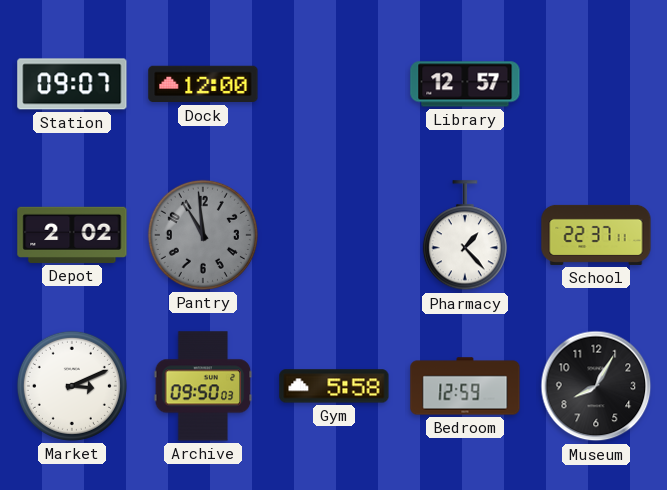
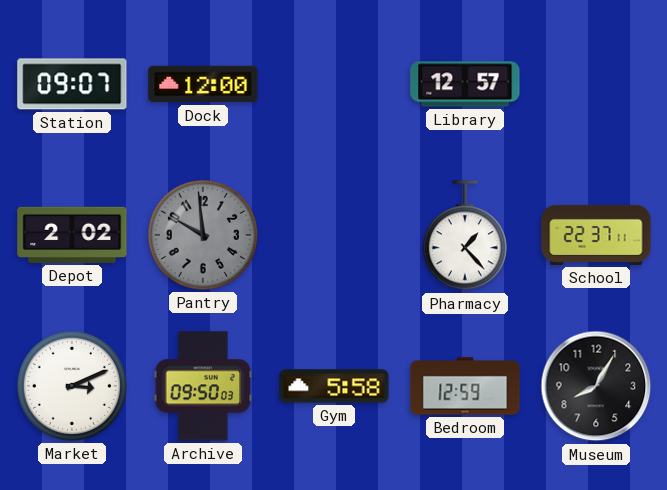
Pantry: 10:59 -> 9:59
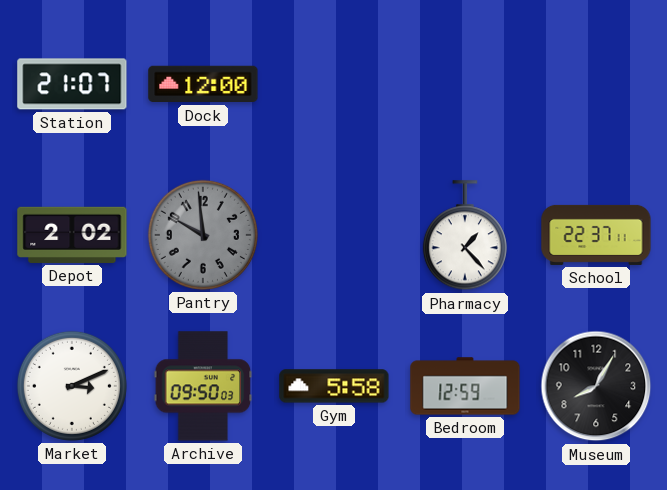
Station: 09:07 -> 21:07
Library: 12:57 -> none
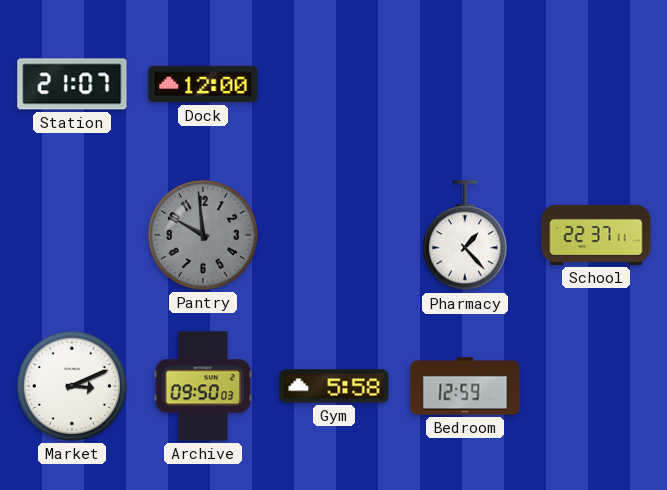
Depot: 2:02 -> none
Museum: 8:05 -> none
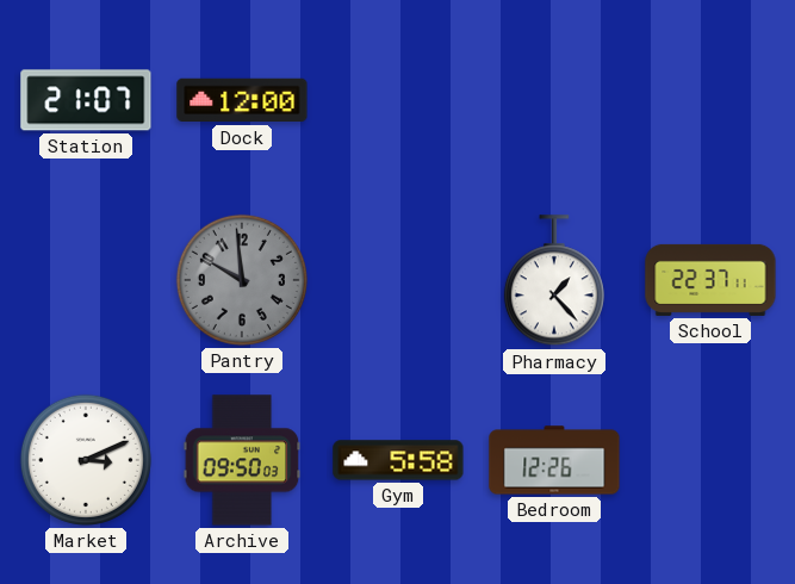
Bedroom: 12:59 -> 12:26
